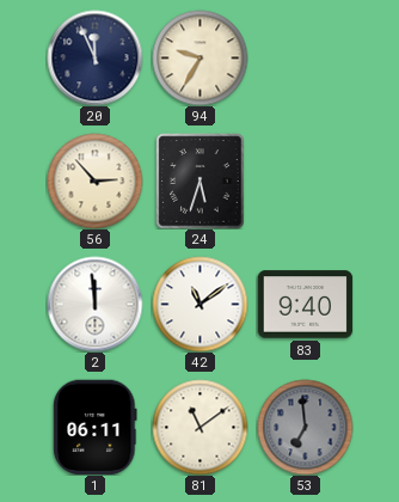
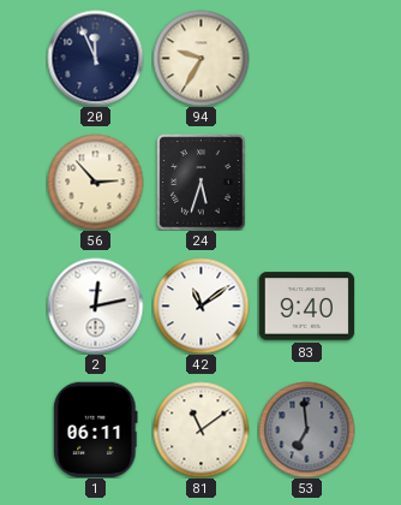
2: 11:59 -> 12:13
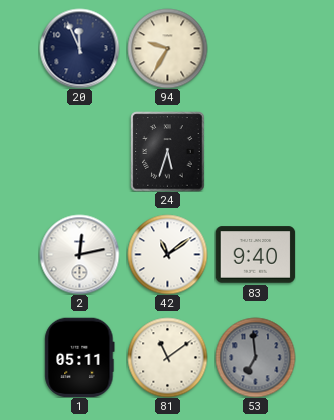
56: 2:53 -> none
1: 06:11 -> 05:11
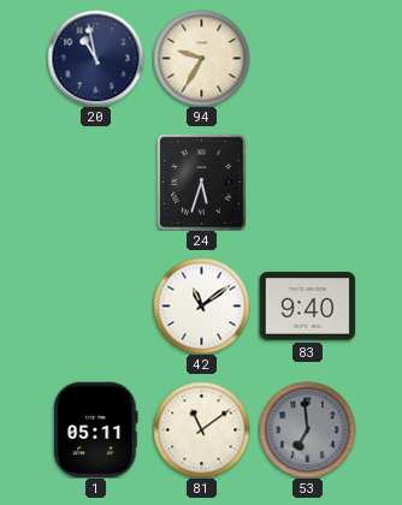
20: 11:56 -> 10:58
2: 12:13 -> none
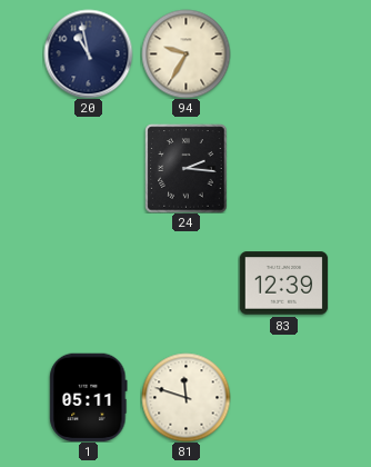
24: 5:33 -> 2:16
42: 11:09 -> none
83: 9:40 -> 12:39
81: 11:09 -> 11:48
53: 6:59 -> none
